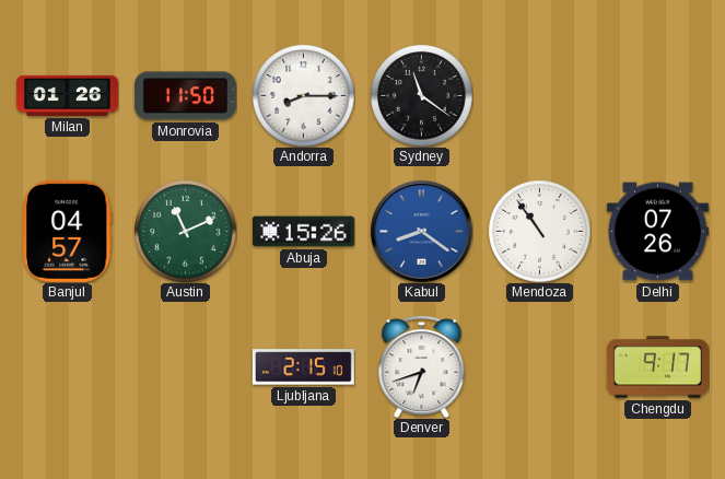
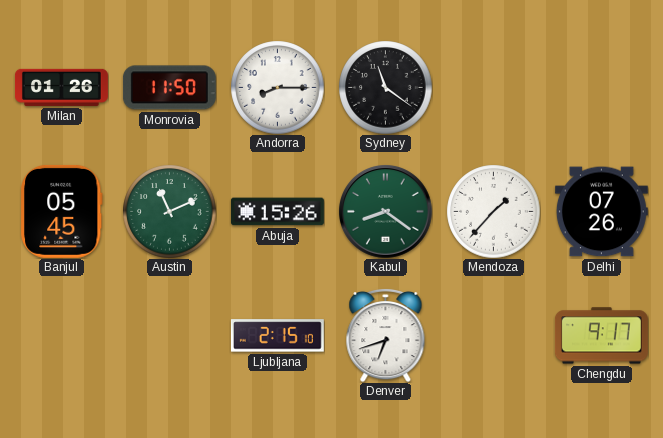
Banjul: 04:57 -> 05:45
Kabul dial: blue -> green
Mendoza: 10:54 -> 1:37
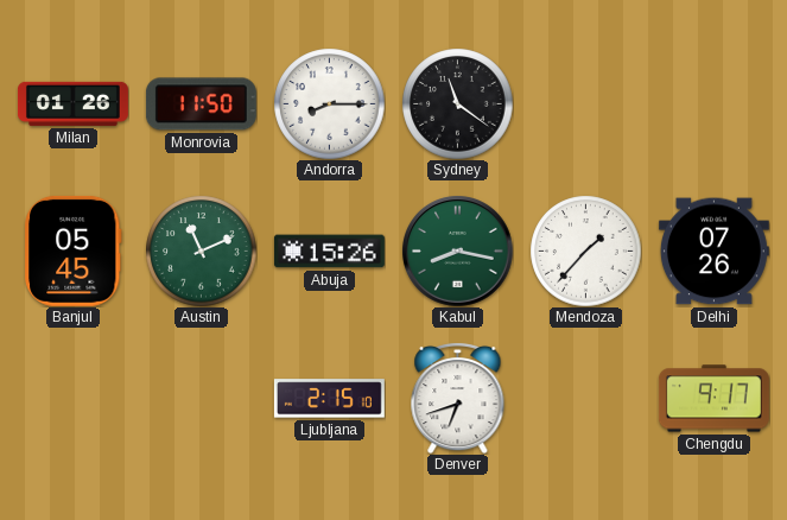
Kabul: 8:21 -> 8:17
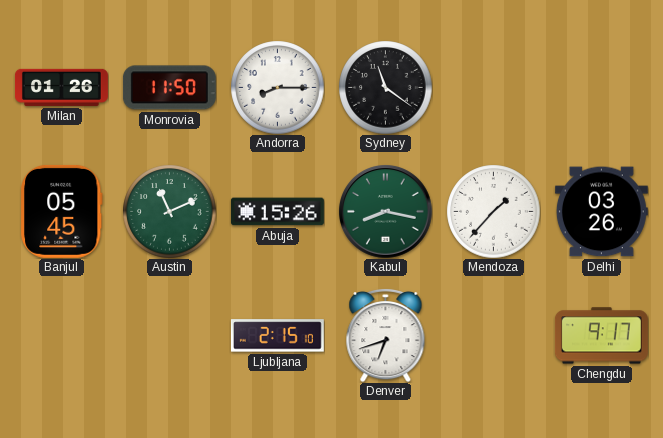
Delhi: 07:26 -> 03:26
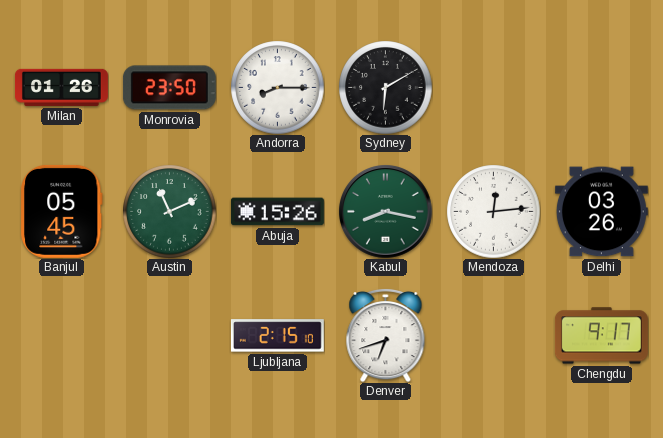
Monrovia: 11:50 -> 23:50
Sydney: 11:21 -> 6:10
Mendoza: 1:37 -> 12:14
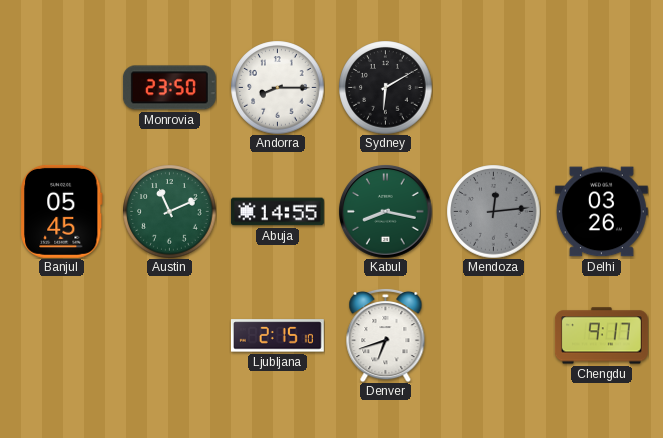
Milan: 01:26 -> none
Abuja: 15:26 -> 14:55
Mendoza dial: white -> grey
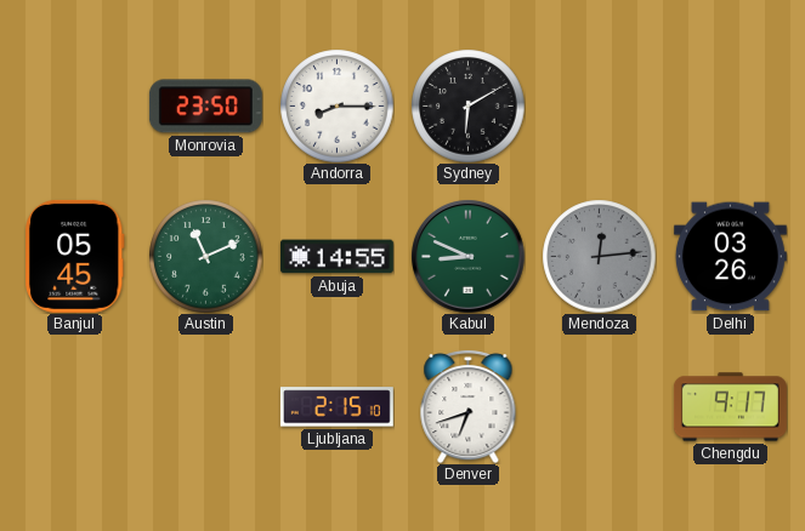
Kabul: 8:17 -> 8:49
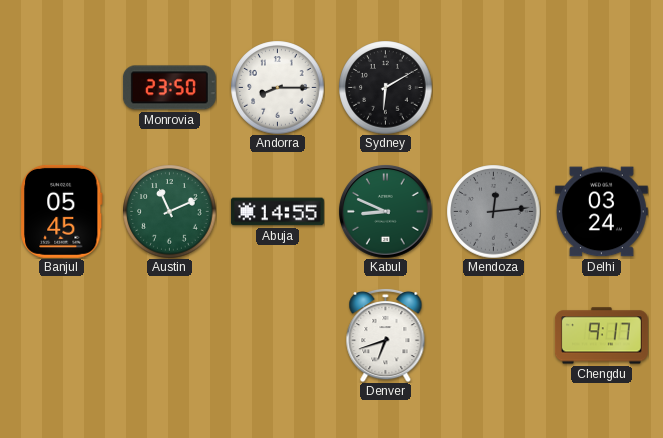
Delhi: 03:26 -> 03:24
Ljubljana: 2:15 -> none
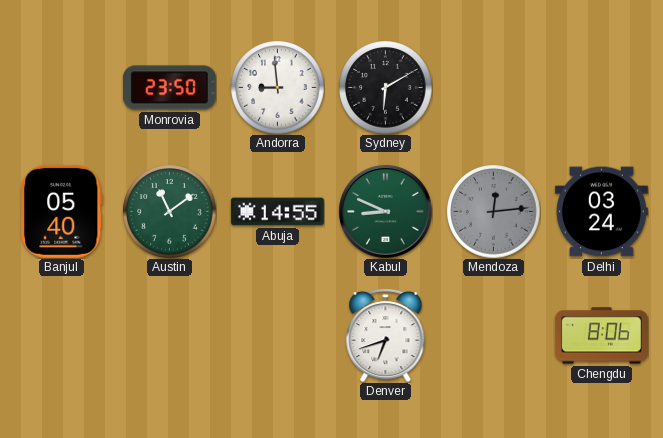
Andorra: 8:15 -> 8:59
Banjul: 05:45 -> 05:40
Austin: 11:11 -> 11:09
Chengdu: 9:17 -> 8:06
